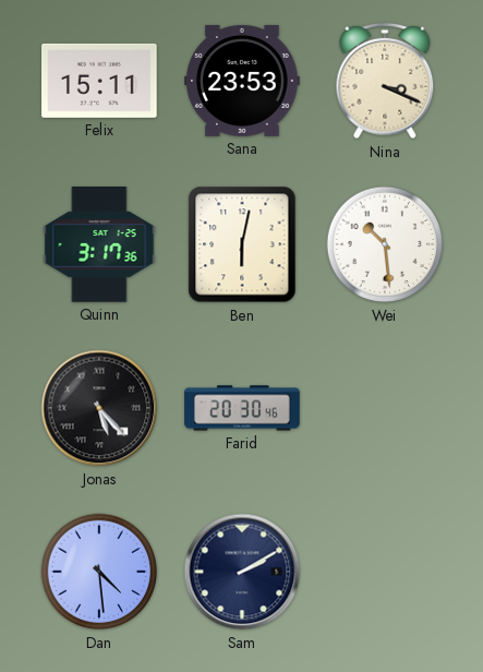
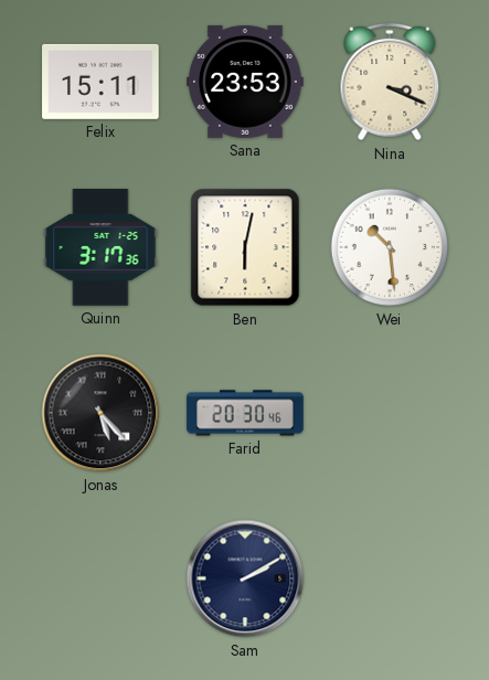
Dan: 4:29 -> none
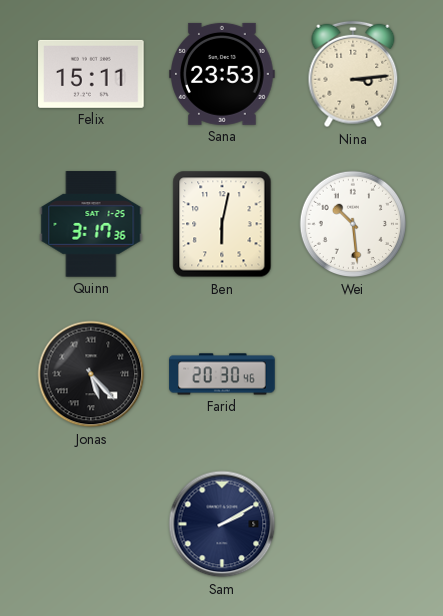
Nina: 3:19 -> 3:14
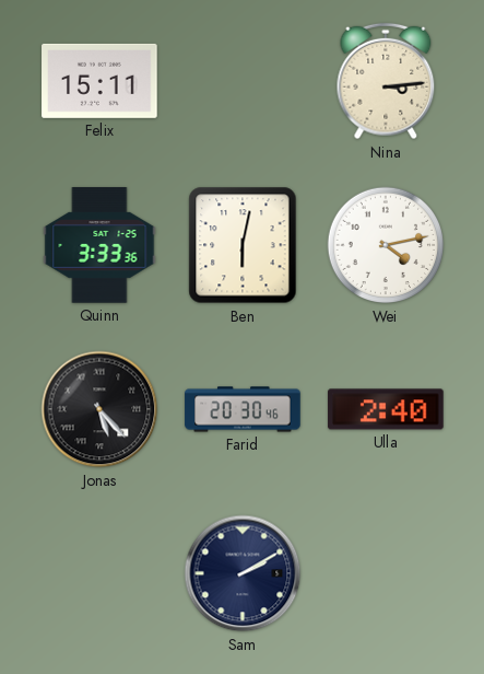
Sana: 23:53 -> none
Quinn: 3:17 -> 3:33
Wei: 10:29 -> 4:13
Ulla: none -> 2:40
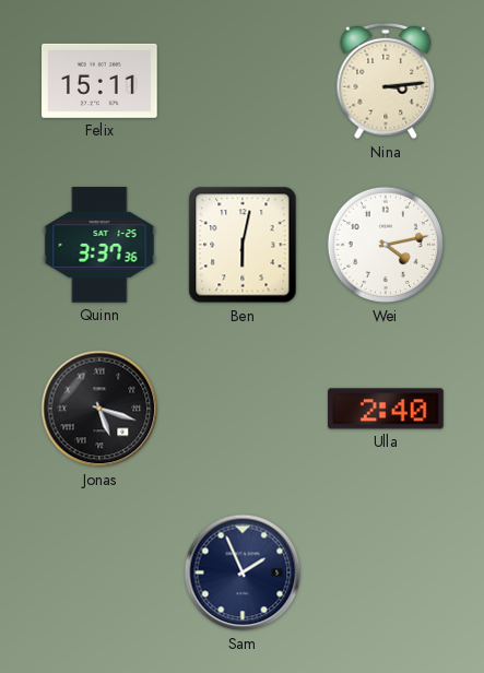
Quinn: 3:33 -> 3:37
Jonas: 5:23 -> 5:18
Farid: 20:30 -> none
Sam: 2:10 -> 1:56
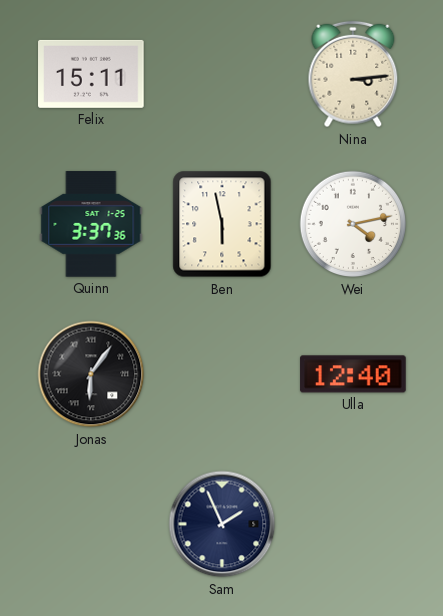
Ben: 6:02 -> 5:58
Jonas: 5:18 -> 6:06
Ulla: 2:40 -> 12:40
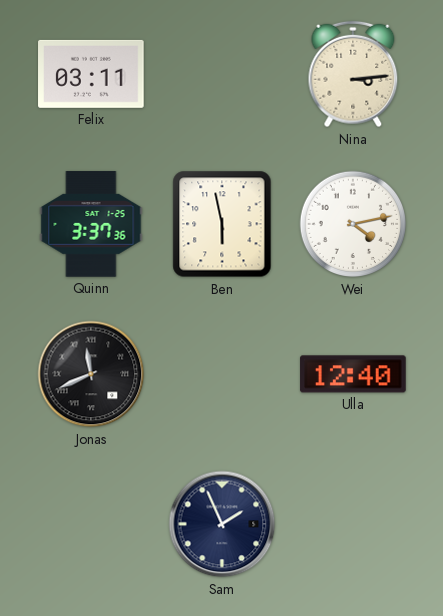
Felix: 15:11 -> 03:11
Jonas: 6:06 -> 11:41
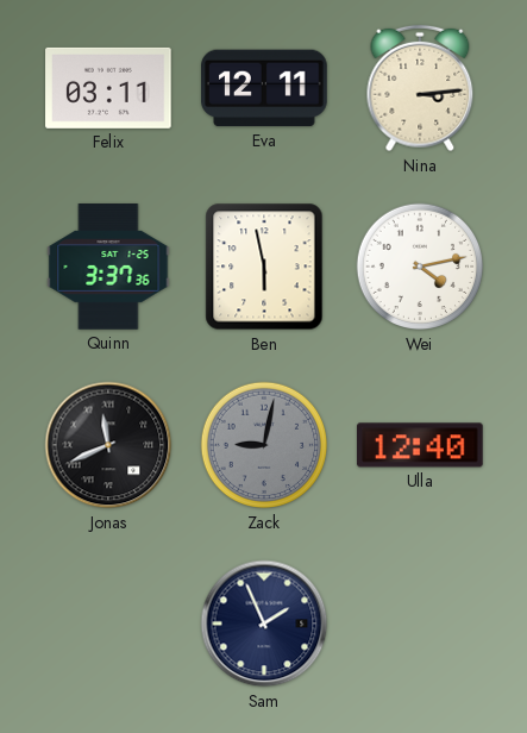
Eva: none -> 12:11
Zack: none -> 9:02
